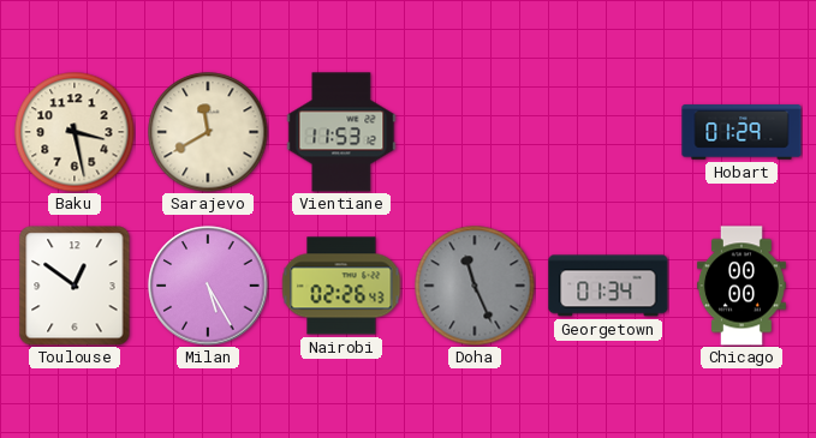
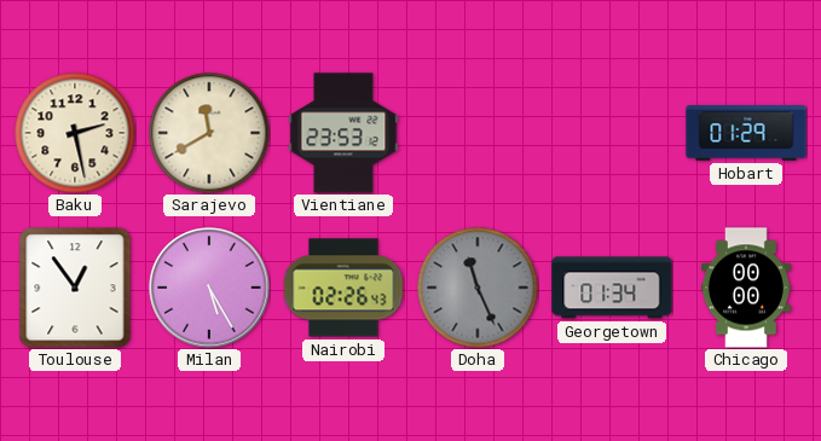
Baku: 3:28 -> 2:28
Vientiane: 11:53 -> 23:53
Toulouse: 12:51 -> 12:54
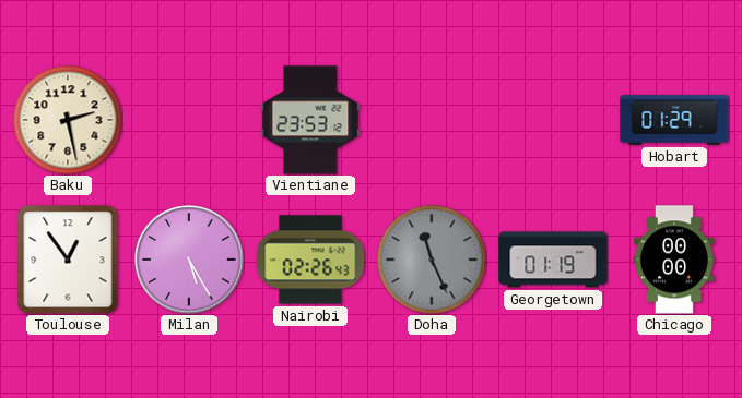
Sarajevo: 11:40 -> none
Georgetown: 01:34 -> 01:19
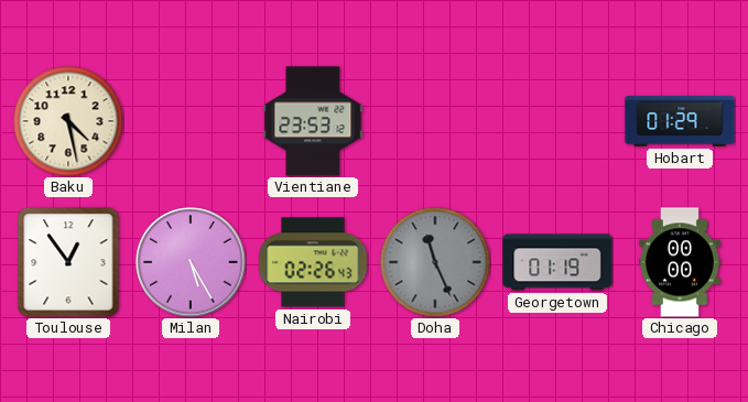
Baku: 2:28 -> 4:28
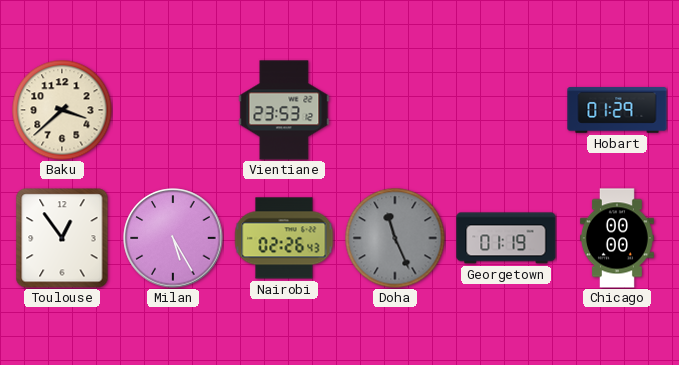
Baku: 4:28 -> 3:38
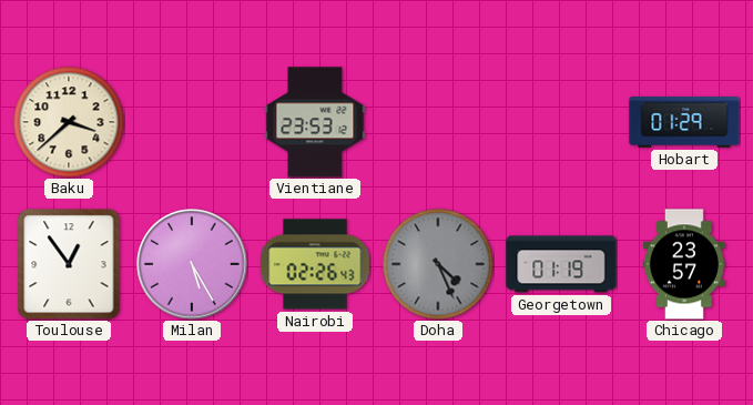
Doha: 11:26 -> 4:26
Chicago: 00:00 -> 23:57
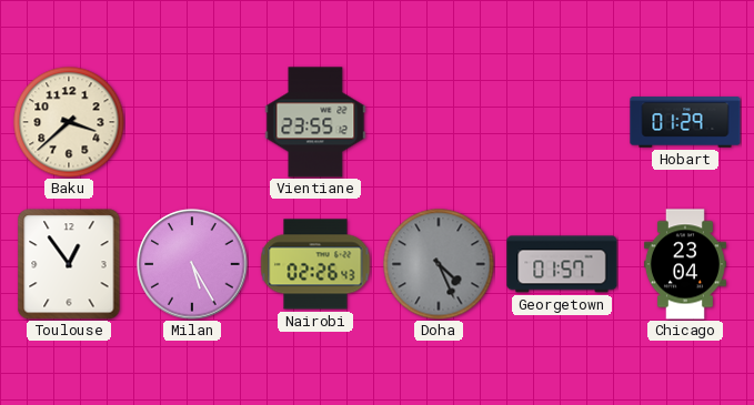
Vientiane: 23:53 -> 23:55
Georgetown: 01:19 -> 01:57
Chicago: 23:57 -> 23:04
